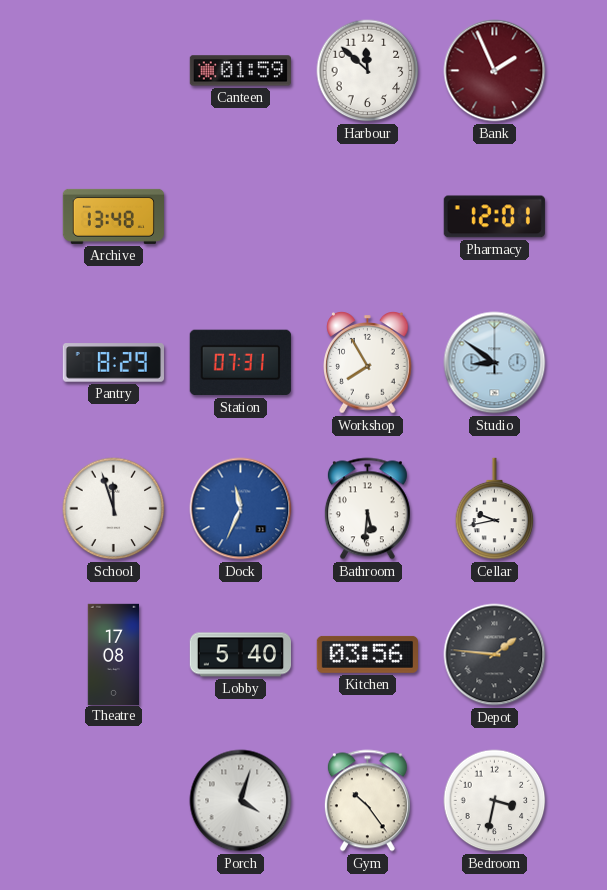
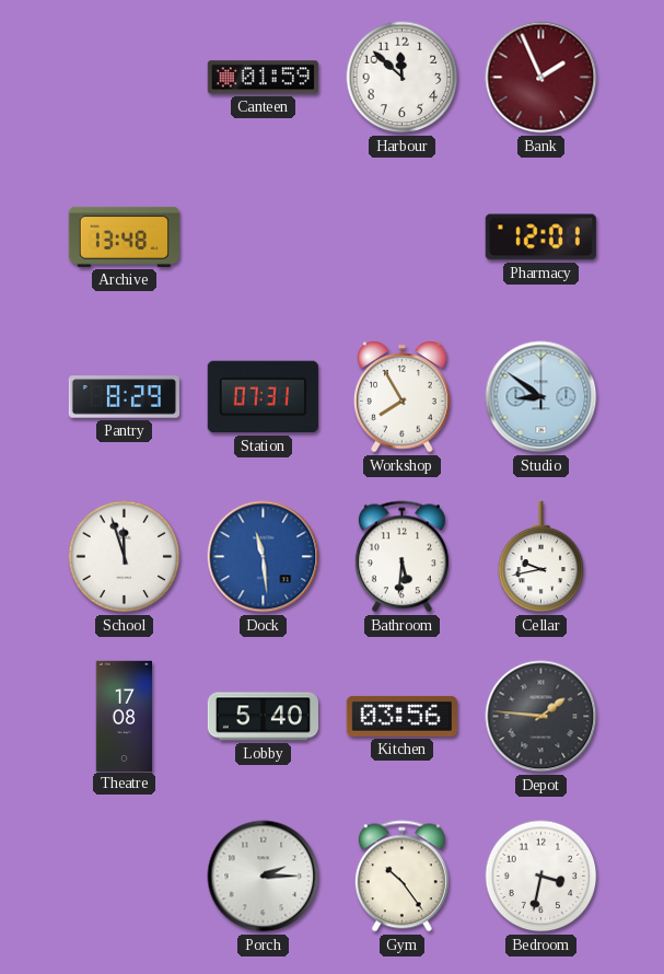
Dock: 11:34 -> 11:29
Porch: 4:03 -> 2:15
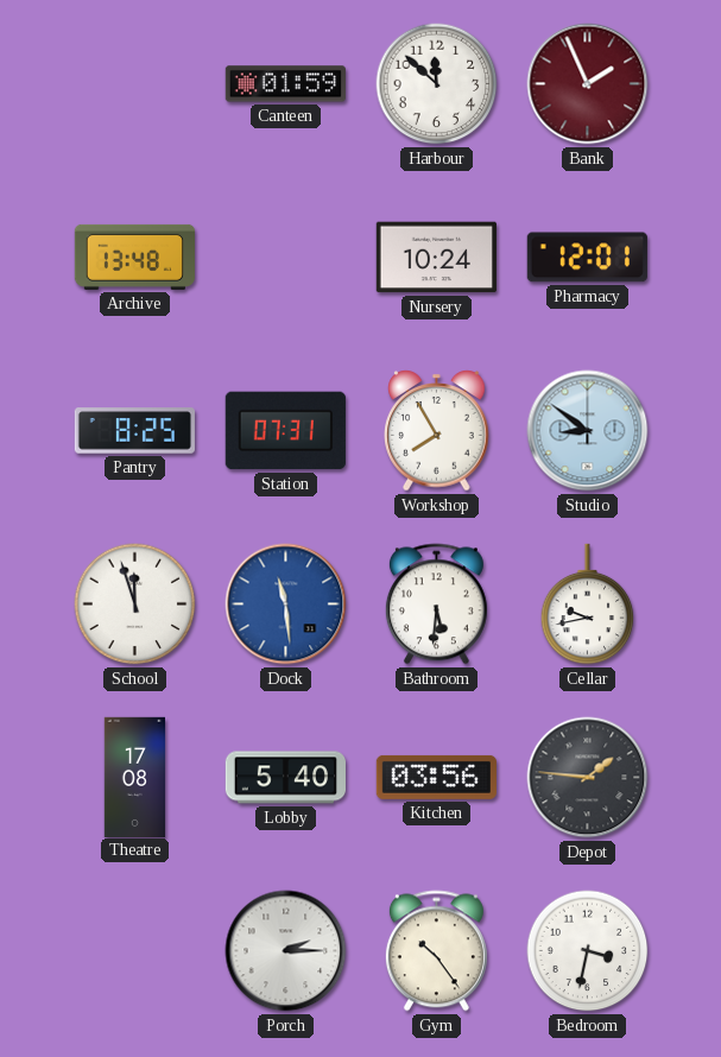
Nursery: none -> 10:24
Pantry: 8:29 -> 8:25
